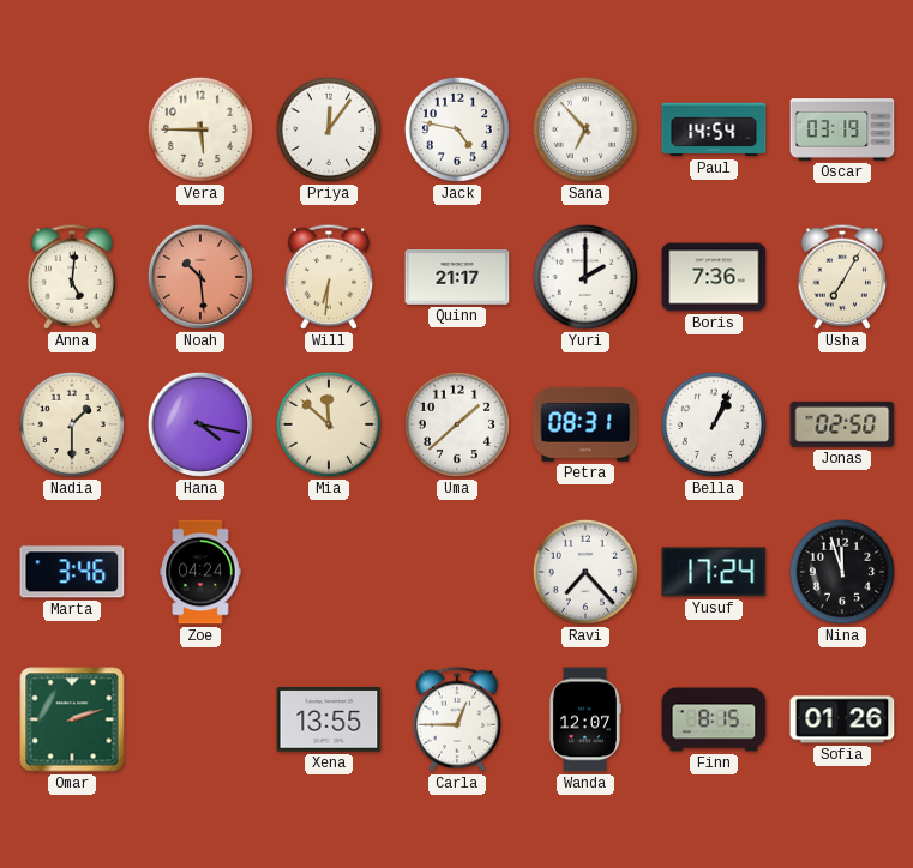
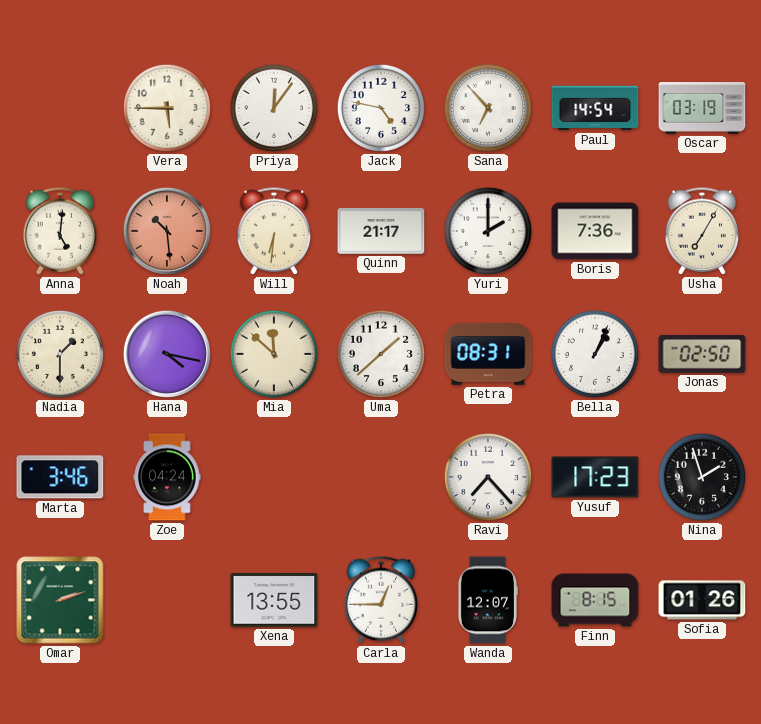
Yusuf: 17:24 -> 17:23
Nina: 11:57 -> 1:57
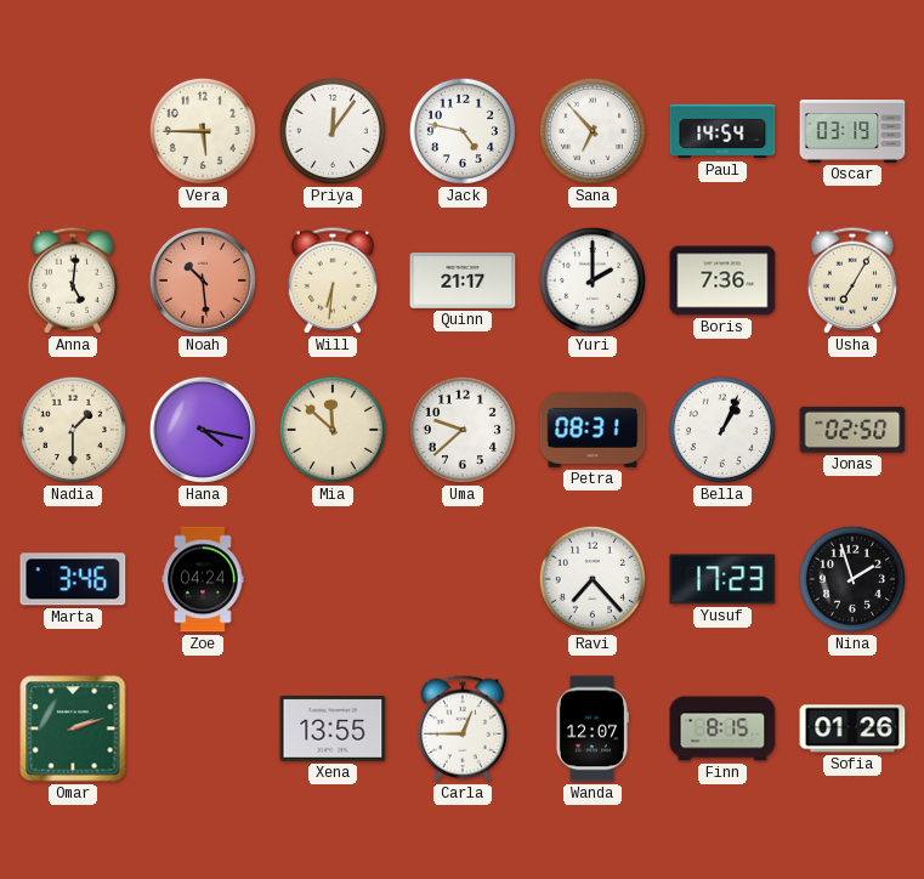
Uma: 1:38 -> 9:38
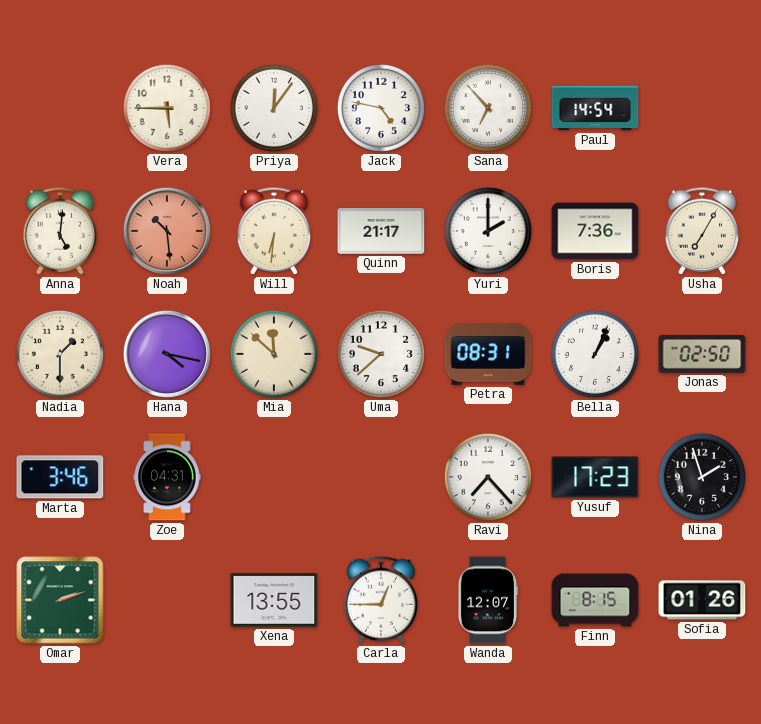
Oscar: 03:19 -> none
Zoe: 04:24 -> 04:31
